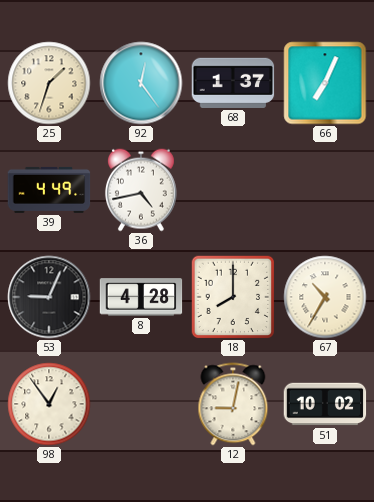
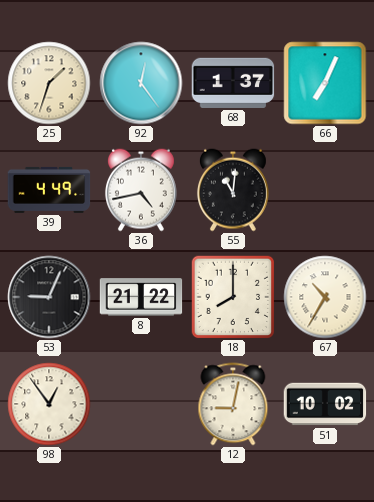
55: none -> 11:01
8: 4:28 -> 21:22
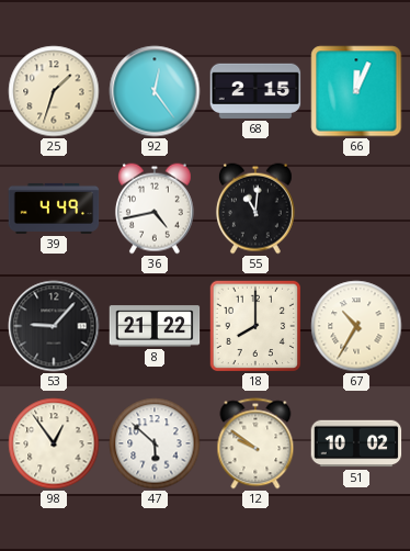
68: 1:37 -> 2:15
66: 7:04 -> 12:04
53: 9:04 -> 9:07
47: none -> 5:52
12: 9:02 -> 9:51
